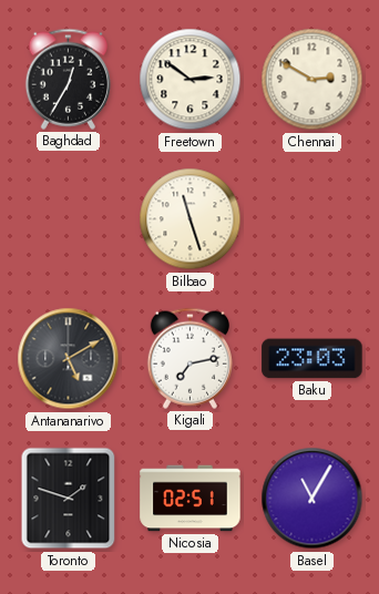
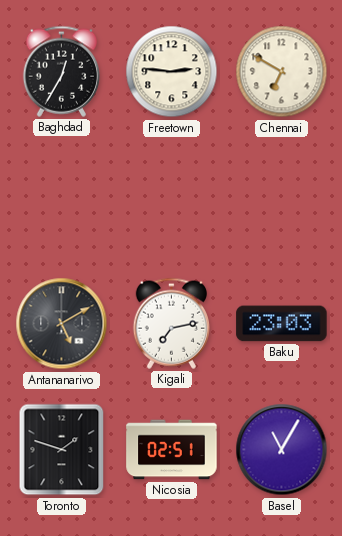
Freetown: 2:51 -> 2:46
Chennai: 2:50 -> 6:50
Bilbao: 11:27 -> none
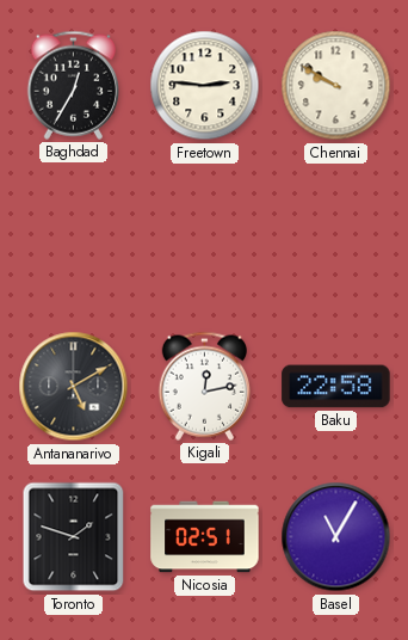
Chennai: 6:50 -> 9:50
Kigali: 7:13 -> 12:13
Baku: 23:03 -> 22:58
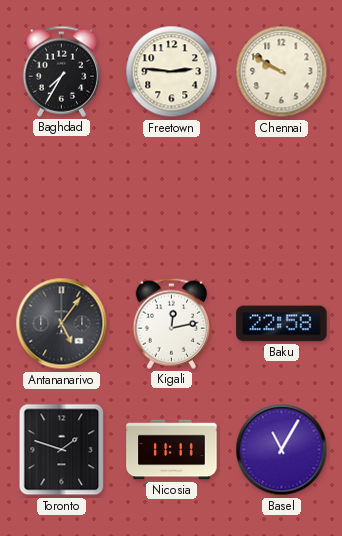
Baghdad: 12:35 -> 7:35
Antananarivo: 5:10 -> 5:06
Nicosia: 02:51 -> 11:11
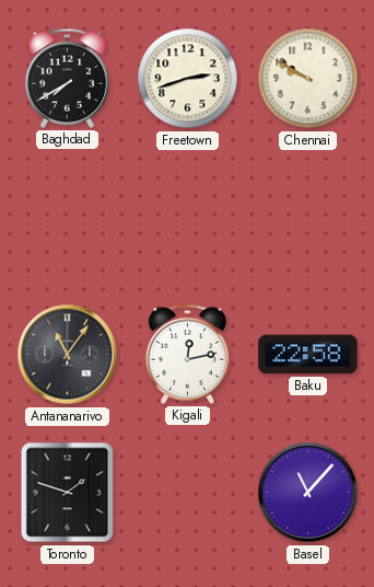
Baghdad: 7:35 -> 7:40
Freetown: 2:46 -> 2:42
Antananarivo: 5:06 -> 11:06
Nicosia: 11:11 -> none
Basel: 11:05 -> 11:07
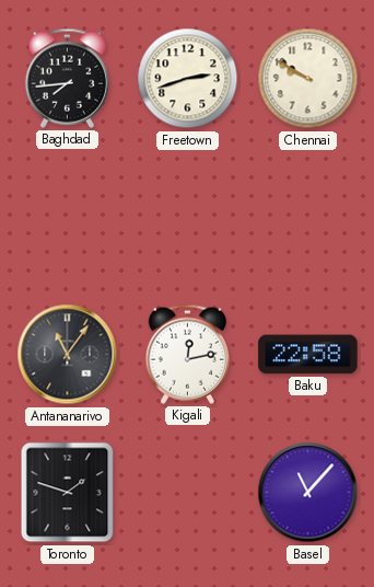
Baghdad: 7:40 -> 7:44
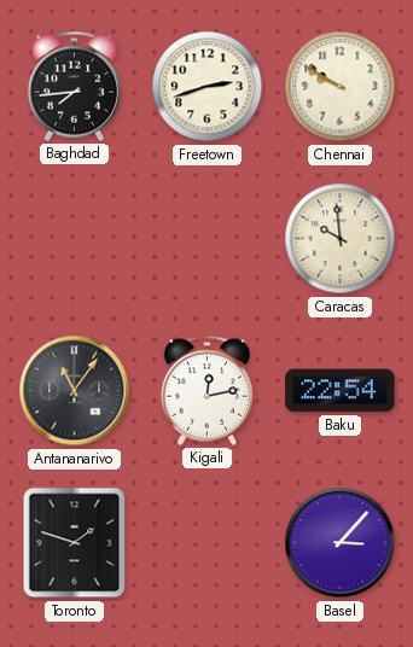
Caracas: none -> 9:59
Baku: 22:58 -> 22:54
Basel: 11:07 -> 3:07
